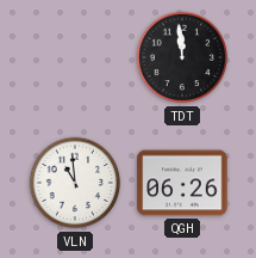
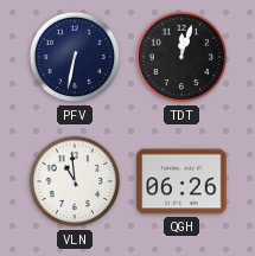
PFV: none -> 6:32
TDT: 11:59 -> 12:03
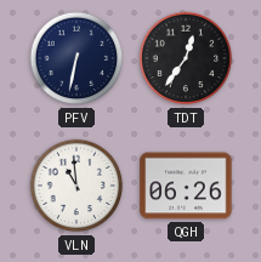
TDT: 12:03 -> 12:36
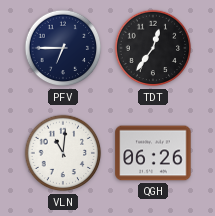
PFV: 6:32 -> 6:45
VLN: 10:59 -> 11:01
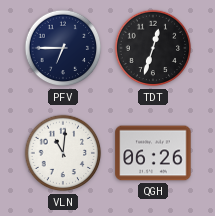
TDT: 12:36 -> 12:33
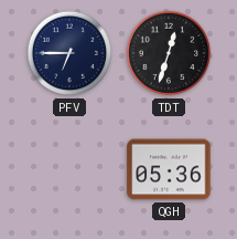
VLN: 11:01 -> none
QGH: 06:26 -> 05:36
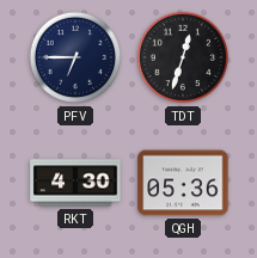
RKT: none -> 4:30
